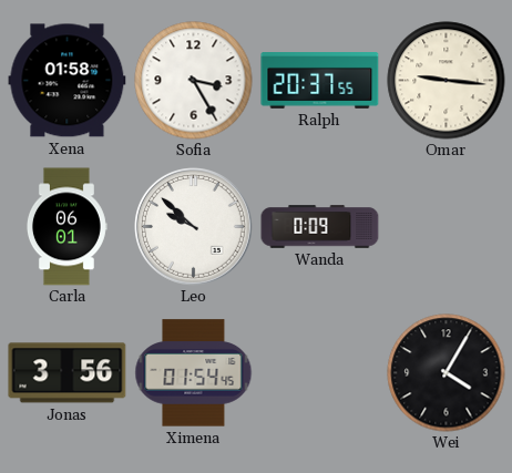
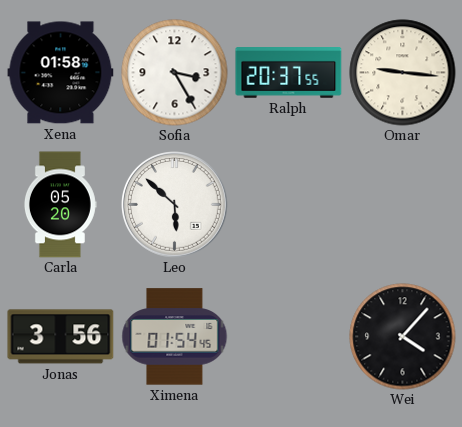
Carla: 06:01 -> 05:20
Leo: 9:52 -> 5:52
Wanda: 0:09 -> none
Wei: 4:05 -> 4:07
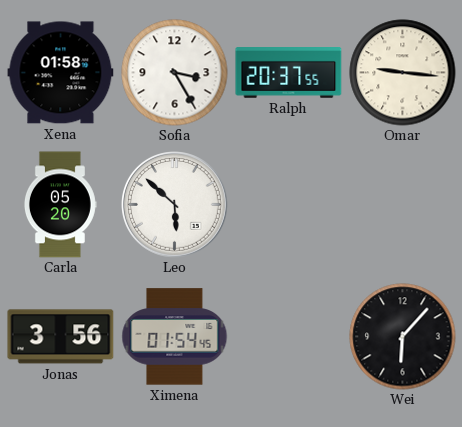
Wei: 4:07 -> 6:07
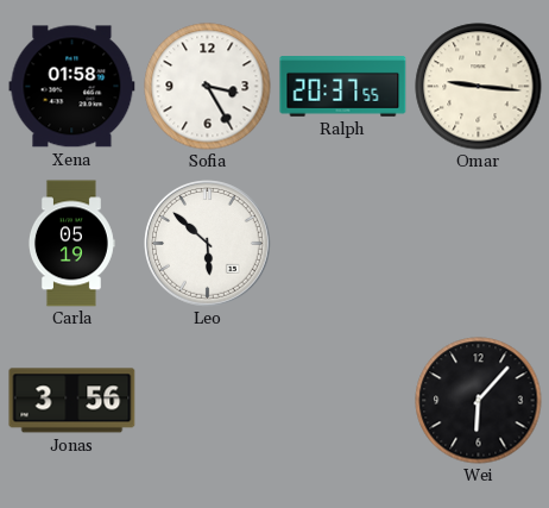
Carla: 05:20 -> 05:19
Ximena: 01:54 -> none
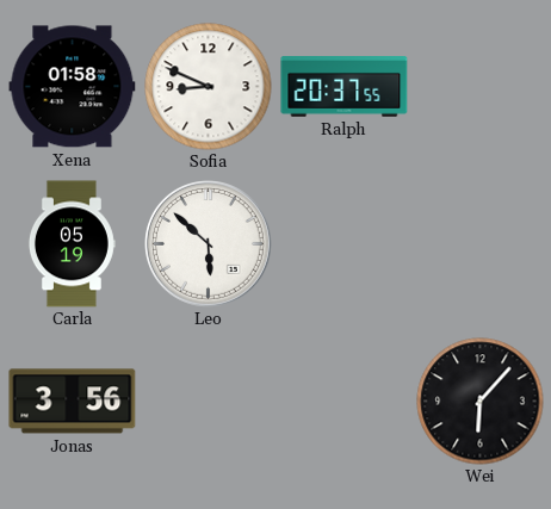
Sofia: 3:25 -> 8:49
Omar: 9:16 -> none
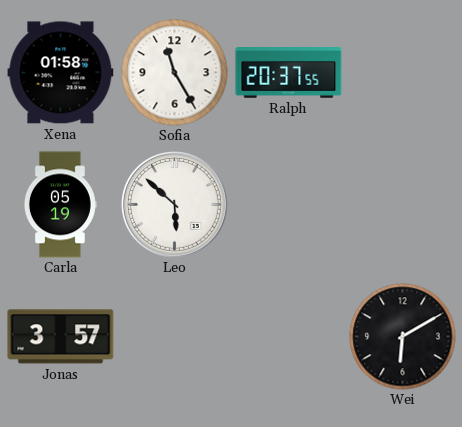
Sofia: 8:49 -> 11:25
Jonas: 3:56 -> 3:57
Wei: 6:07 -> 6:10
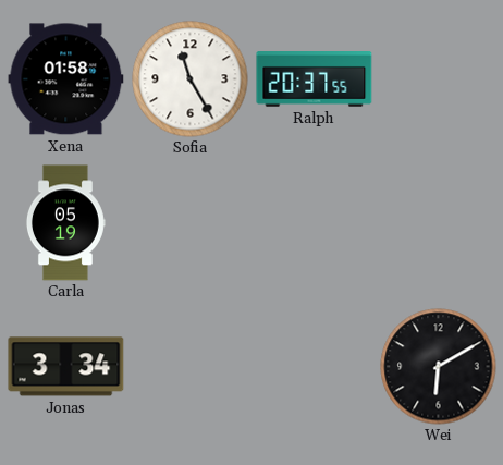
Leo: 5:52 -> none
Jonas: 3:57 -> 3:34
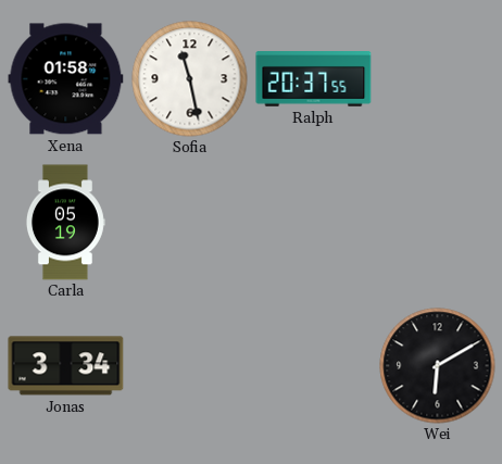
Sofia: 11:25 -> 11:28
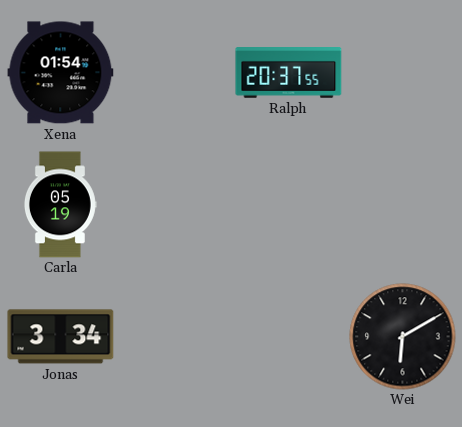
Xena: 01:58 -> 01:54
Sofia: 11:28 -> none
